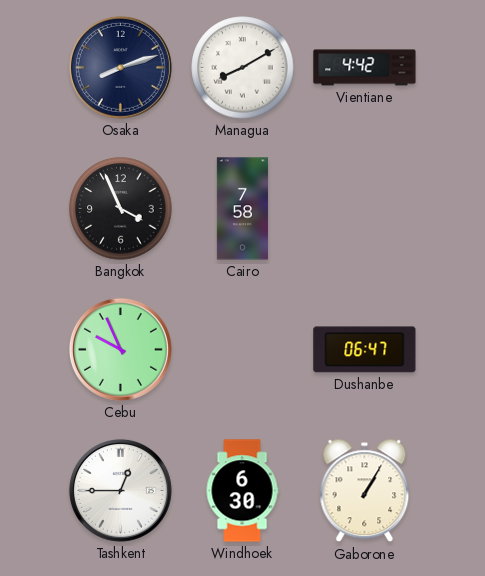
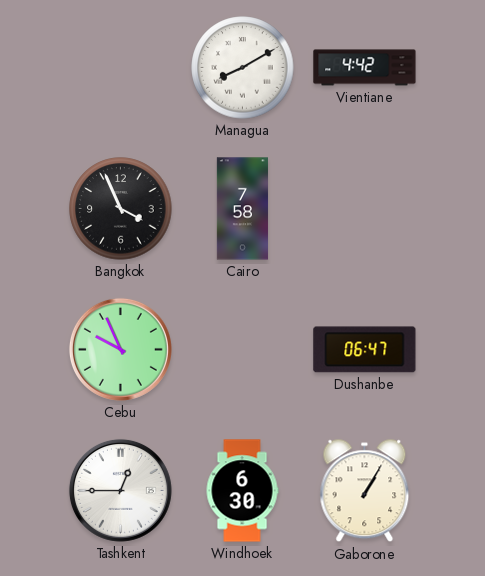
Osaka: 8:12 -> none
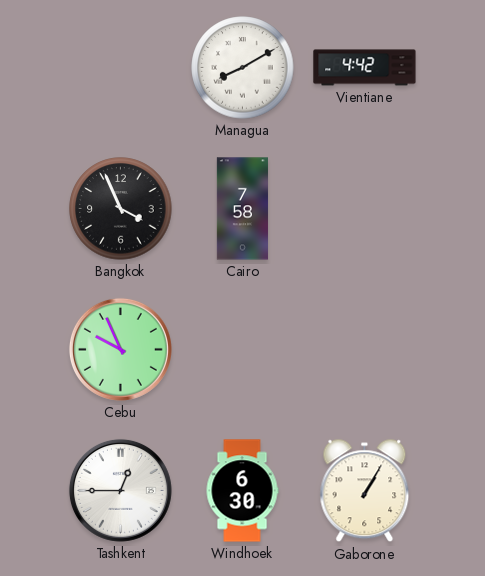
Dushanbe: 06:47 -> none
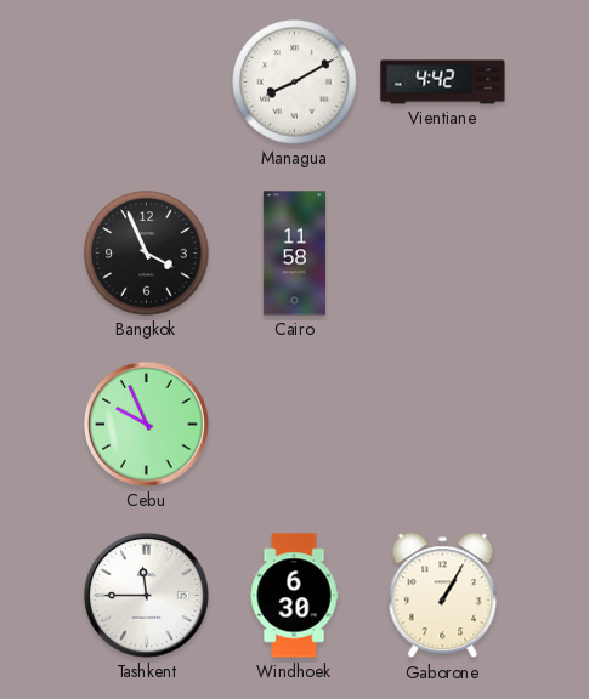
Cairo: 7:58 -> 11:58
Tashkent: 12:45 -> 11:45
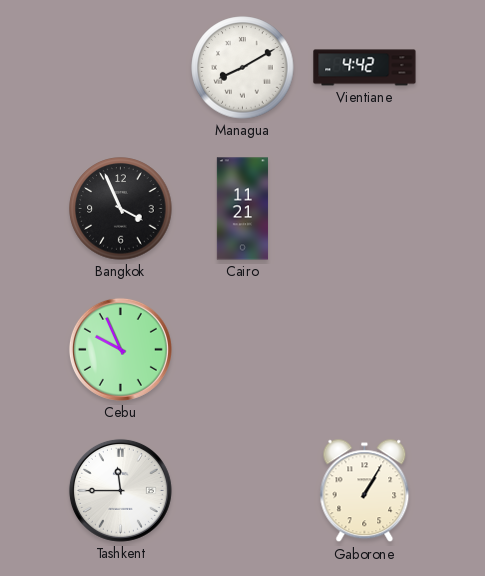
Cairo: 11:58 -> 11:21
Windhoek: 6:30 -> none
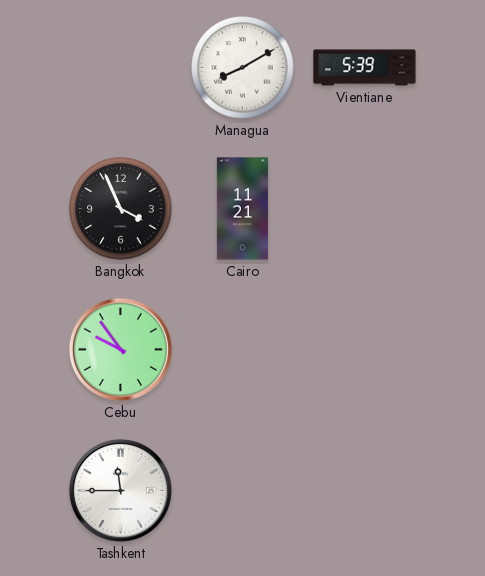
Vientiane: 4:42 -> 5:39
Cebu: 9:56 -> 9:54
Gaborone: 1:05 -> none
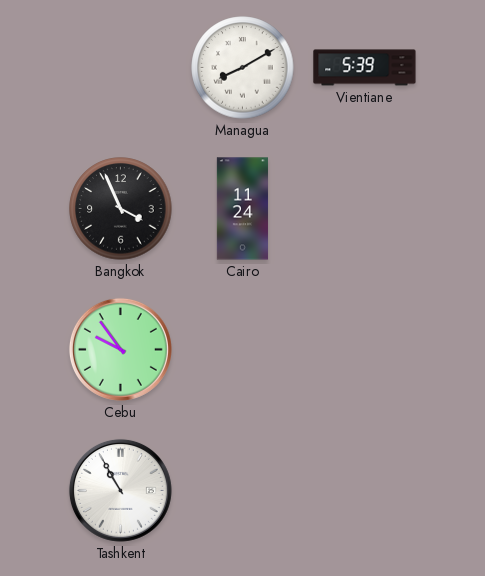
Cairo: 11:21 -> 11:24
Tashkent: 11:45 -> 10:55
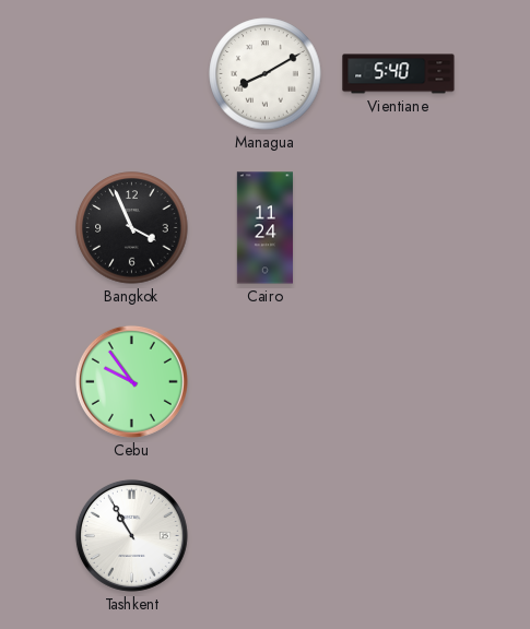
Vientiane: 5:39 -> 5:40
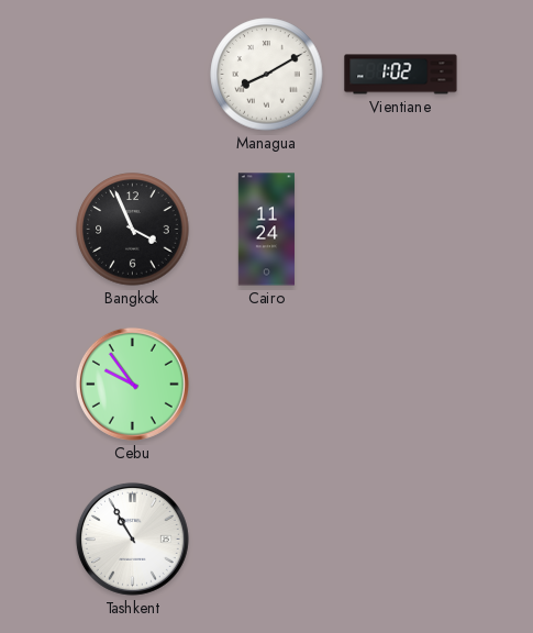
Vientiane: 5:40 -> 1:02
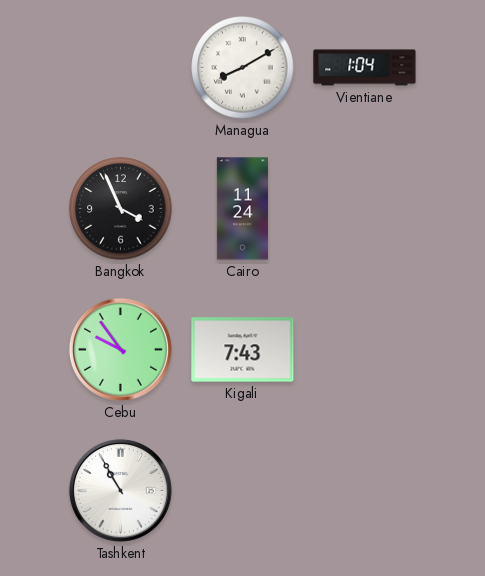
Vientiane: 1:02 -> 1:04
Kigali: none -> 7:43
